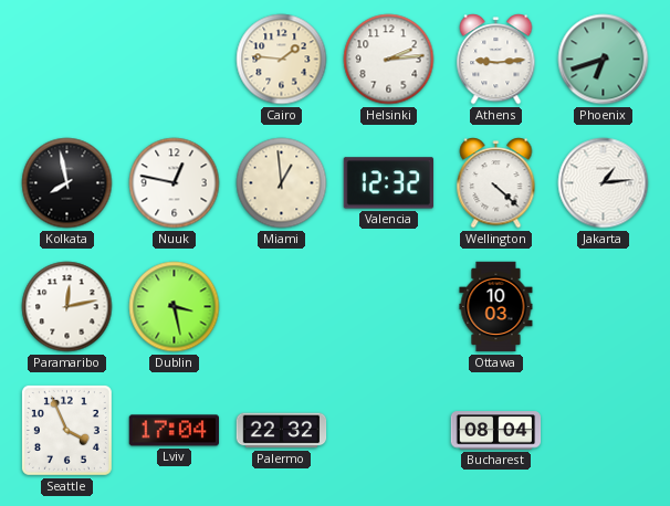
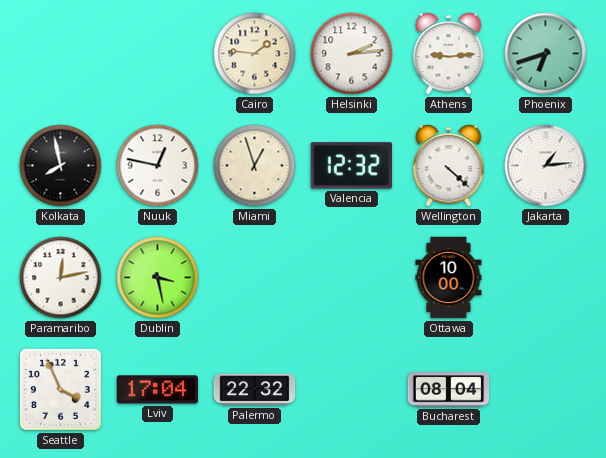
Miami: 12:59 -> 12:57
Ottawa: 10:03 -> 10:00
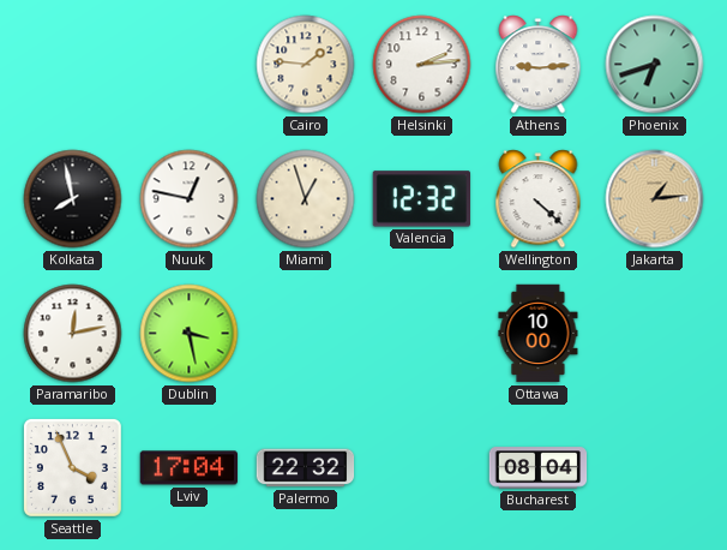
Jakarta dial: white -> champagne
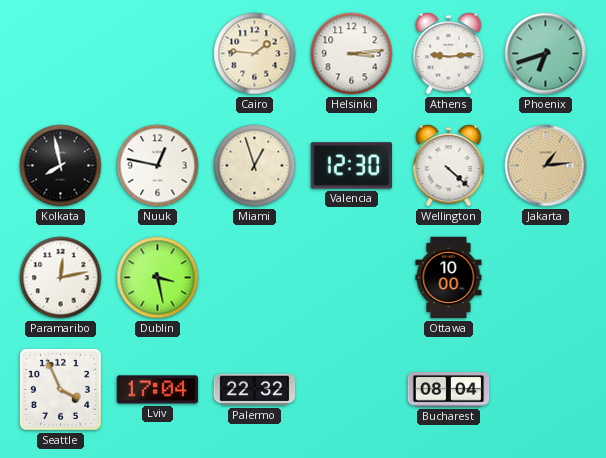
Helsinki: 2:14 -> 3:14
Valencia: 12:32 -> 12:30
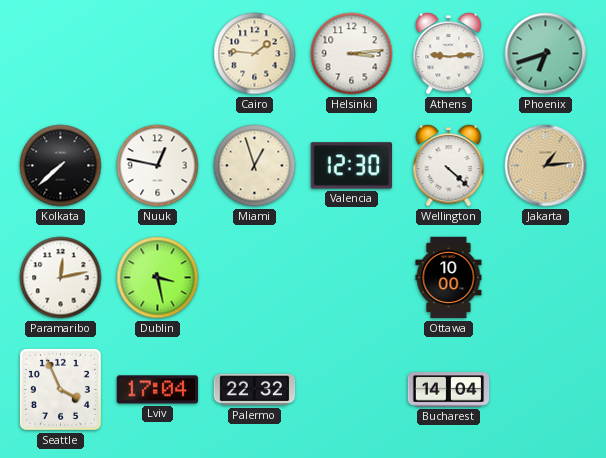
Kolkata: 7:58 -> 7:38
Bucharest: 08:04 -> 14:04
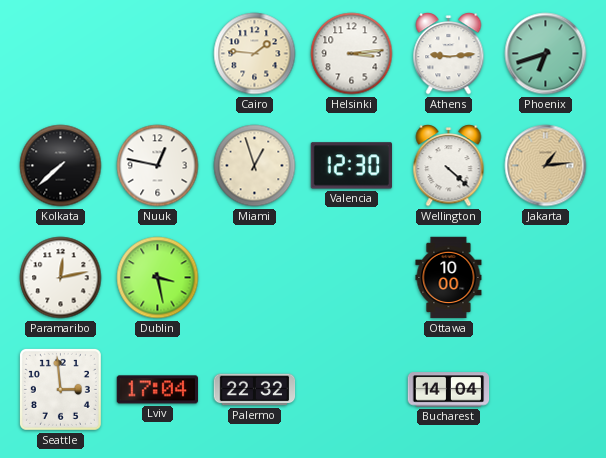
Seattle: 3:56 -> 2:59
